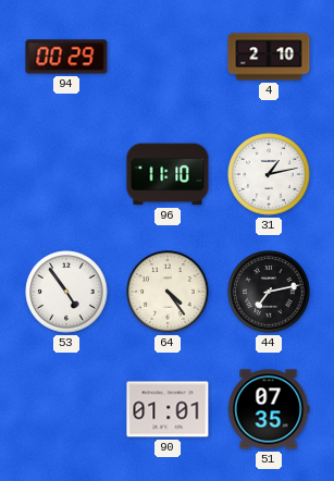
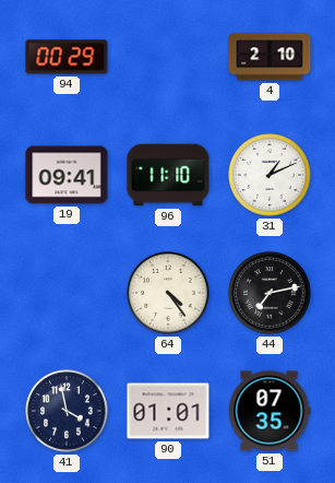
19: none -> 09:41
31: 1:13 -> 1:11
53: 4:54 -> none
41: none -> 3:58
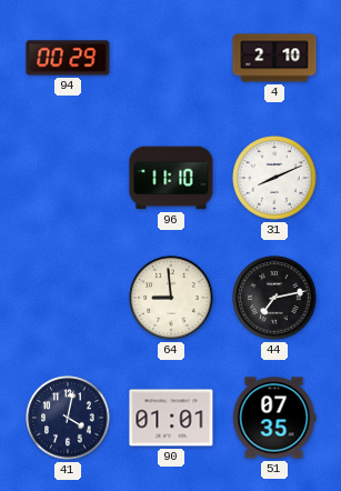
19: 09:41 -> none
31: 1:11 -> 8:11
64: 4:24 -> 8:59
41: 3:58 -> 4:02
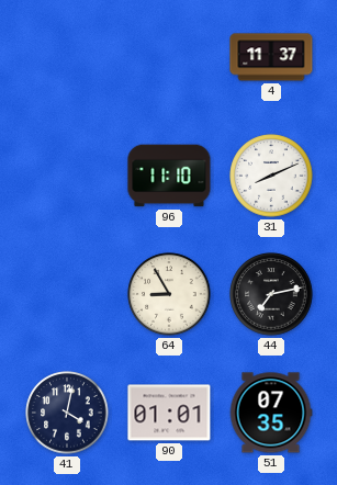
94: 00:29 -> none
4: 2:10 -> 11:37
64: 8:59 -> 8:55
